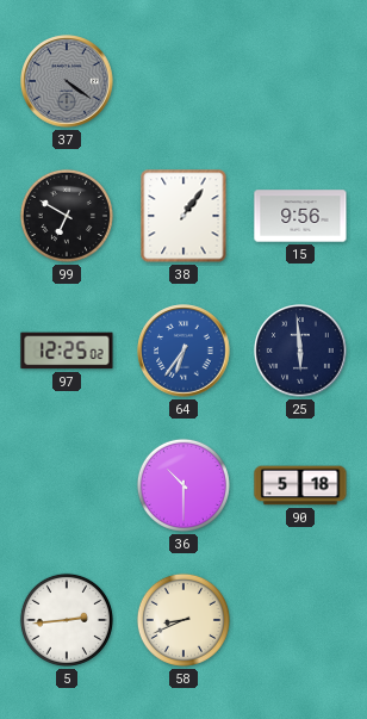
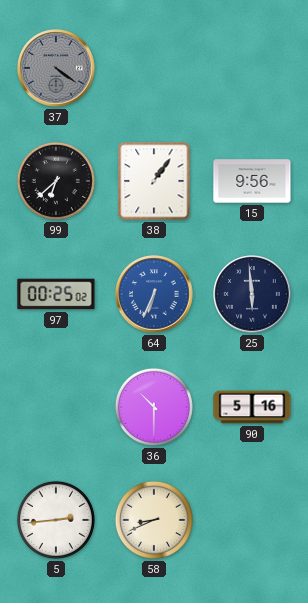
99: 6:50 -> 6:38
97: 12:25 -> 00:25
64: 6:36 -> 6:34
90: 5:18 -> 5:16
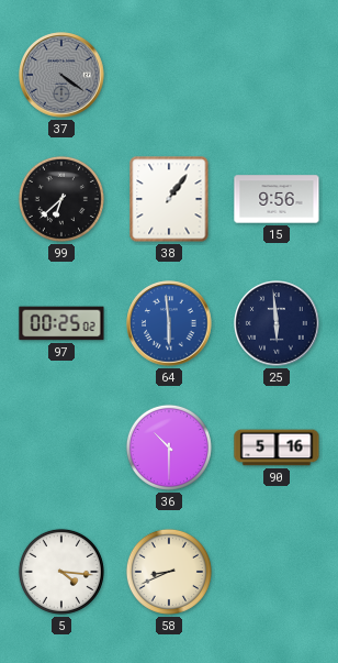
64: 6:34 -> 5:59
5: 2:44 -> 4:16
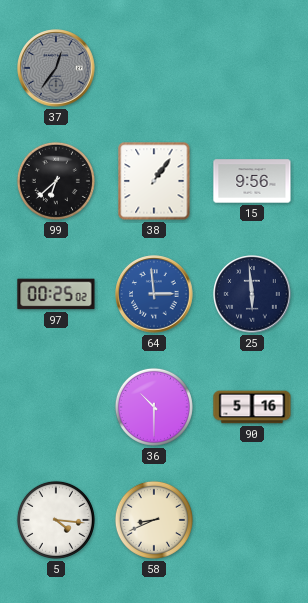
37: 4:21 -> 12:36
64: 5:59 -> 2:59
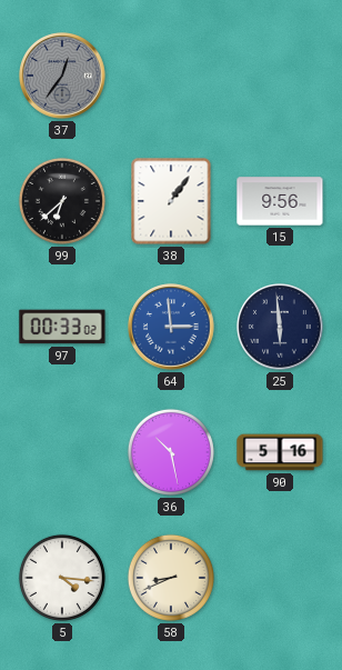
97: 00:25 -> 00:33
36: 10:30 -> 10:28
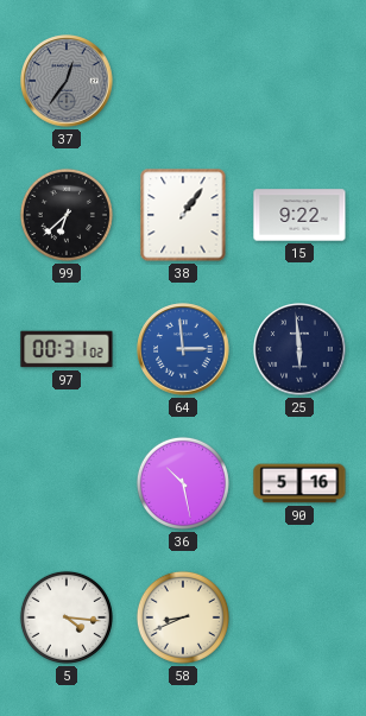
15: 9:56 -> 9:22
97: 00:33 -> 00:31
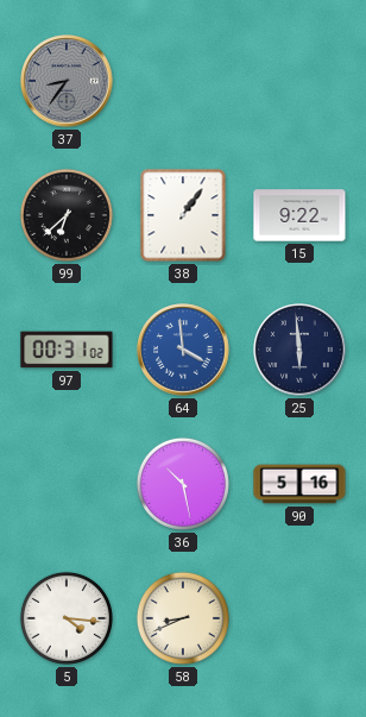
37: 12:36 -> 8:36
64: 2:59 -> 3:59
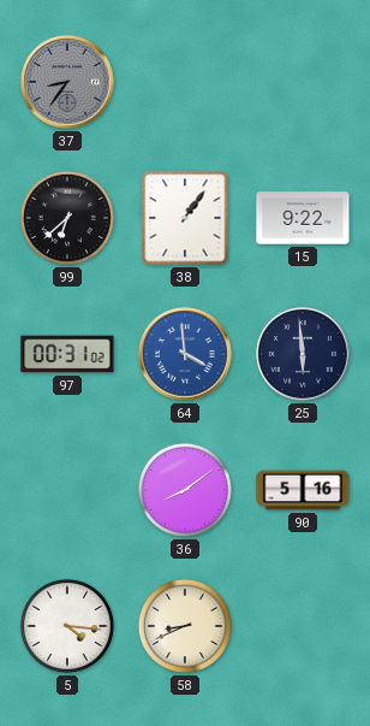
36: 10:28 -> 8:09
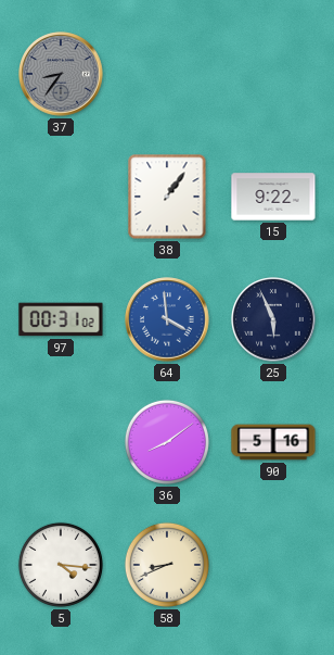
99: 6:38 -> none
25: 5:59 -> 5:56
